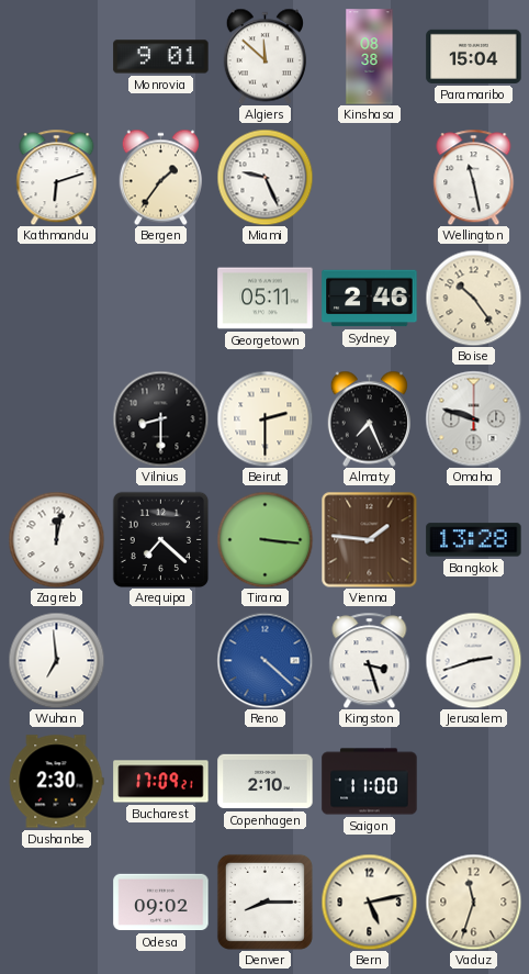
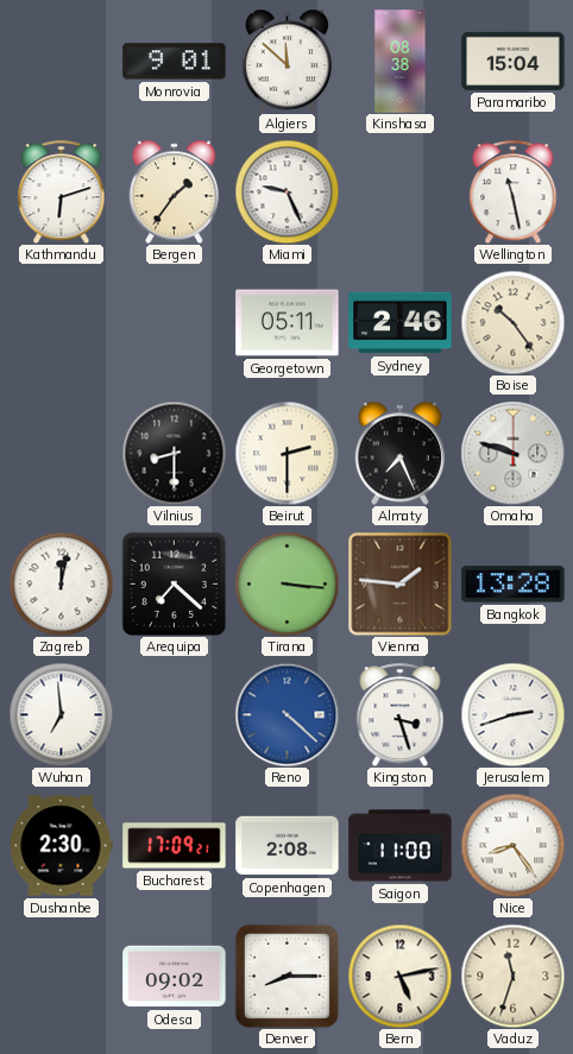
Copenhagen: 2:10 -> 2:08
Nice: none -> 8:24
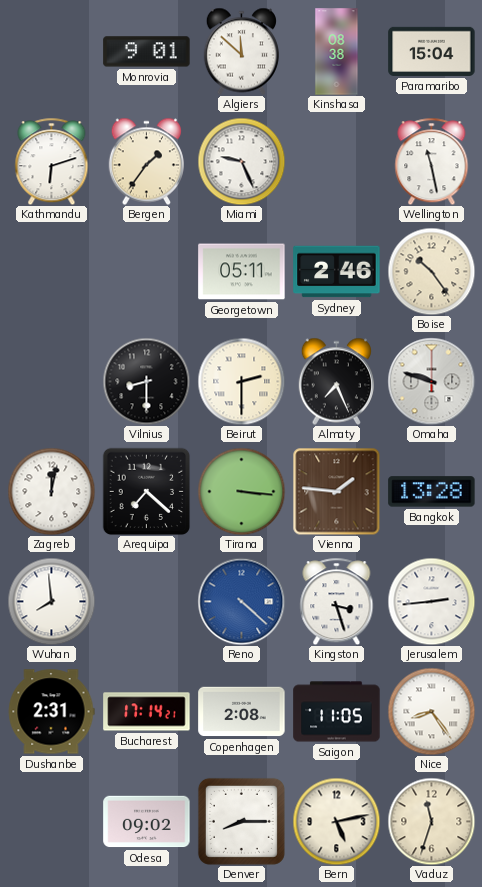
Wuhan: 6:59 -> 7:59
Jerusalem: 2:42 -> 2:44
Dushanbe: 2:30 -> 2:31
Bucharest: 17:09 -> 17:14
Saigon: 11:00 -> 11:05
